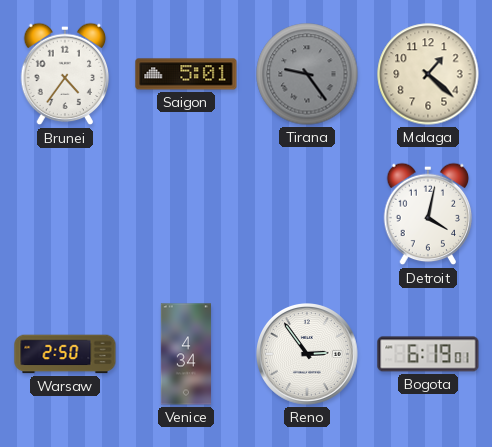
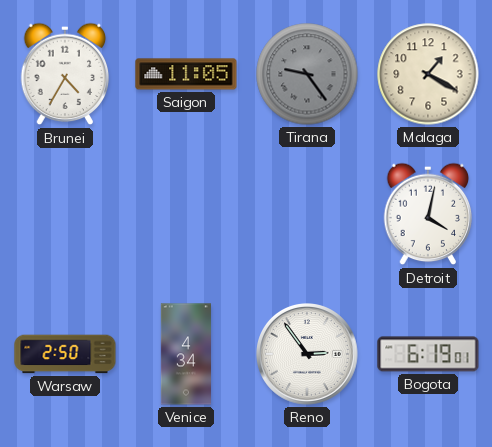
Brunei: 4:36 -> 4:35
Saigon: 5:01 -> 11:05
Malaga: 1:22 -> 1:20
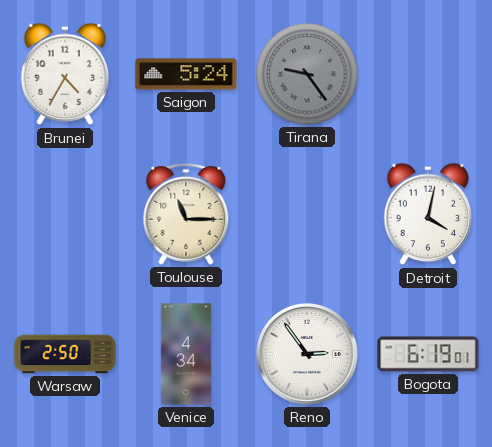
Saigon: 11:05 -> 5:24
Malaga: 1:20 -> none
Toulouse: none -> 11:15
